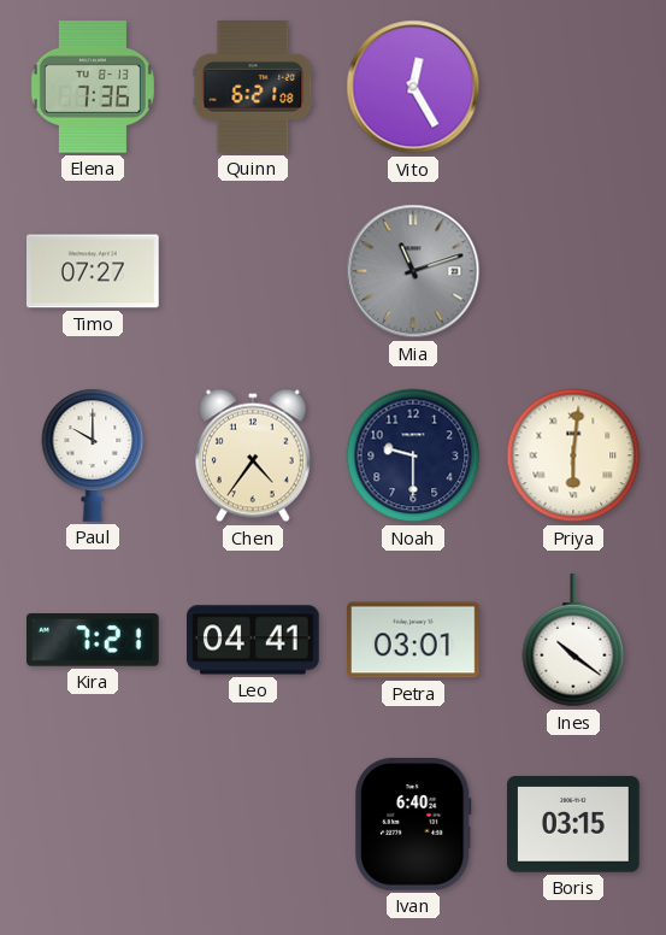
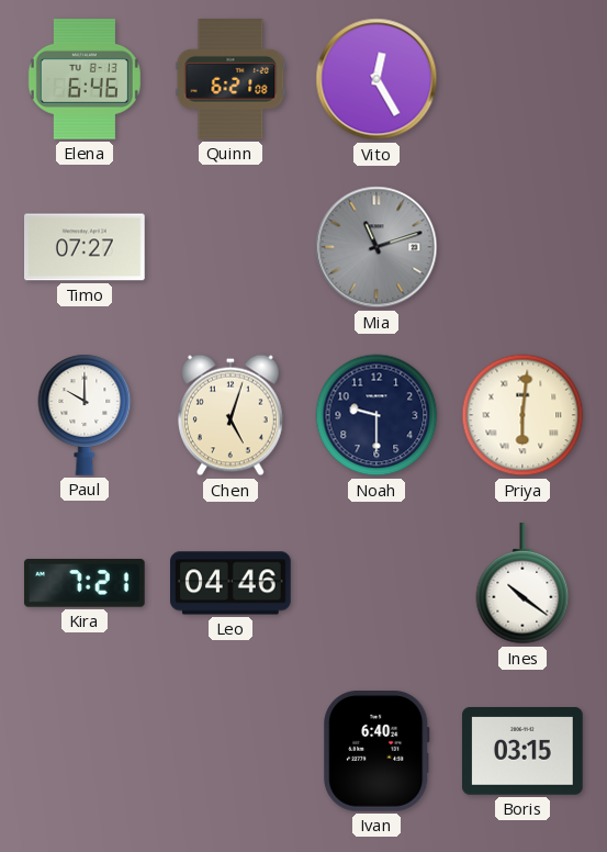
Elena: 7:36 -> 6:46
Chen: 4:36 -> 5:03
Leo: 04:41 -> 04:46
Petra: 03:01 -> none
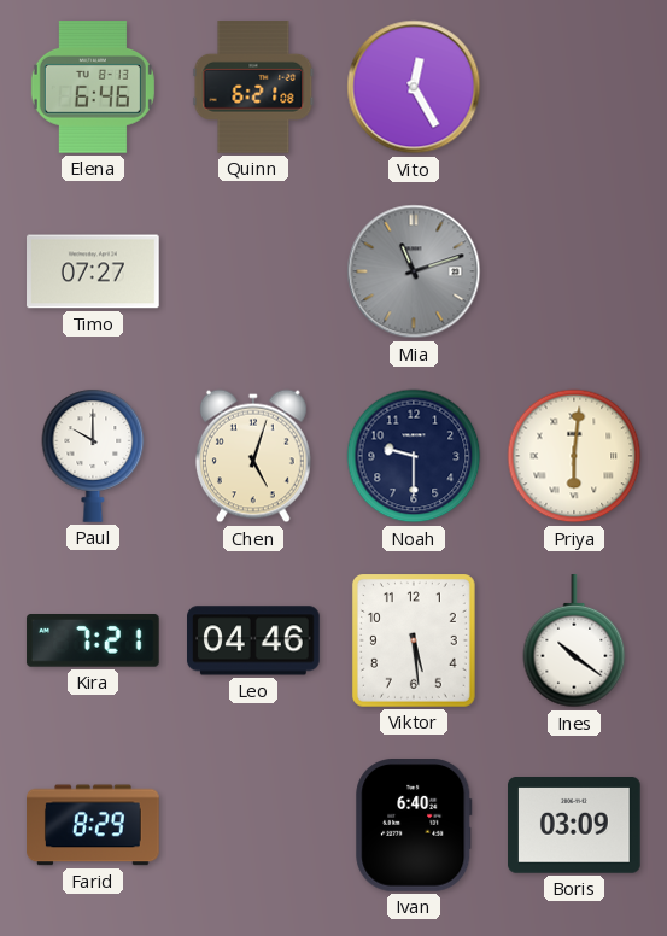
Viktor: none -> 5:29
Farid: none -> 8:29
Boris: 03:15 -> 03:09
